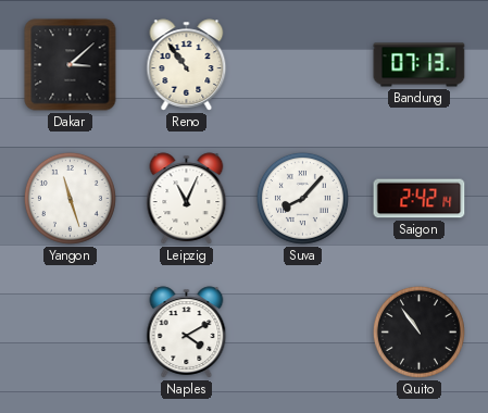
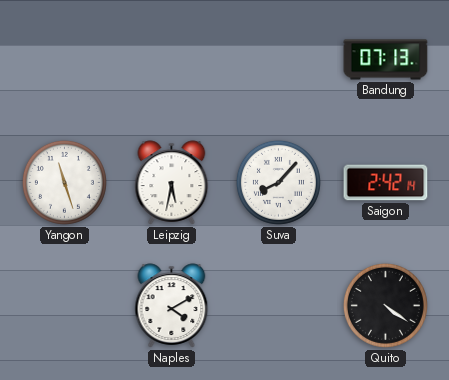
Dakar: 3:08 -> none
Reno: 10:54 -> none
Leipzig: 11:04 -> 5:32
Quito: 10:54 -> 4:21
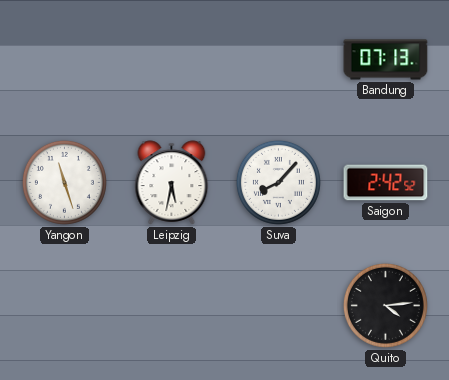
Saigon: 2:42:14 -> 2:42:52
Naples: 4:10 -> none
Quito: 4:21 -> 4:14
